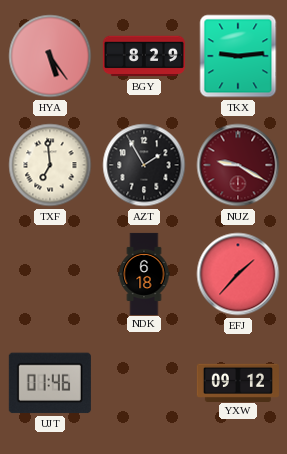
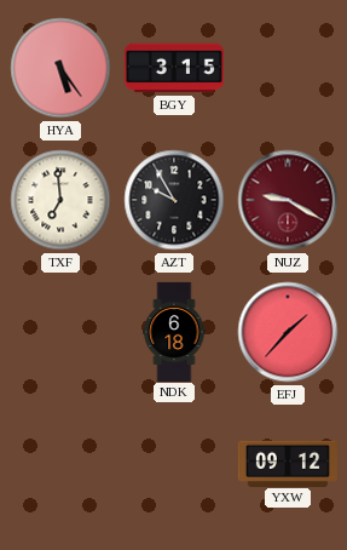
BGY: 8:29 -> 3:15
TKX: 9:14 -> none
AZT: 1:55 -> 9:55
UJT: 01:46 -> none
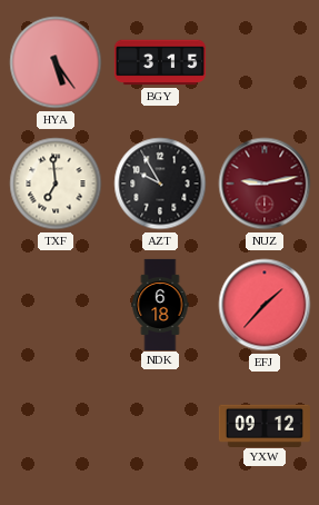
NUZ: 9:20 -> 9:13
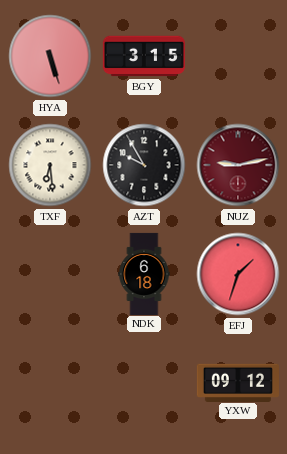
HYA: 5:24 -> 5:27
TXF: 6:59 -> 6:29
EFJ: 1:37 -> 1:33
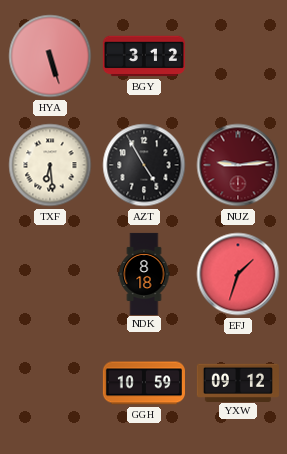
BGY: 3:15 -> 3:12
AZT: 9:55 -> 4:55
NUZ: 9:13 -> 9:14
NDK: 6:18 -> 8:18
GGH: none -> 10:59
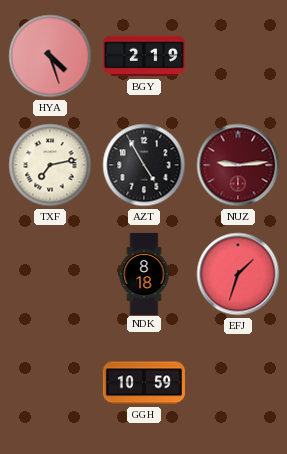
HYA: 5:27 -> 4:27
BGY: 3:12 -> 2:19
TXF: 6:29 -> 7:13
YXW: 09:12 -> none
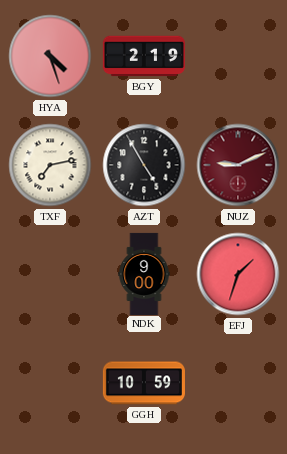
NUZ: 9:14 -> 9:11
NDK: 8:18 -> 9:00
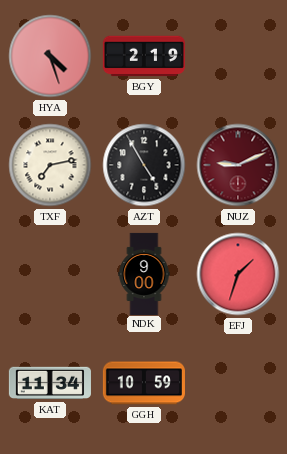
KAT: none -> 11:34
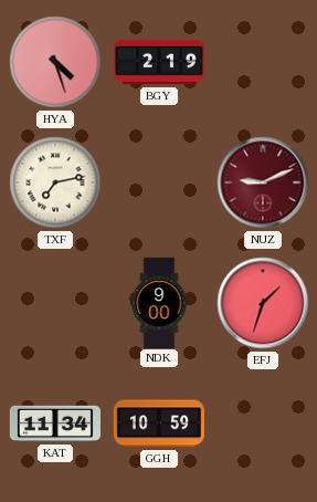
AZT: 4:55 -> none
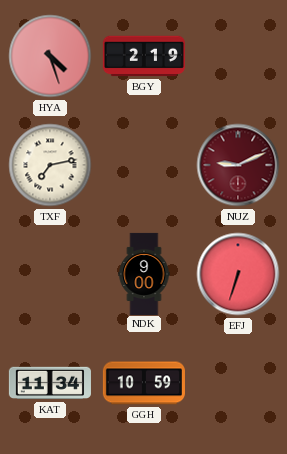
EFJ: 1:33 -> 6:33
